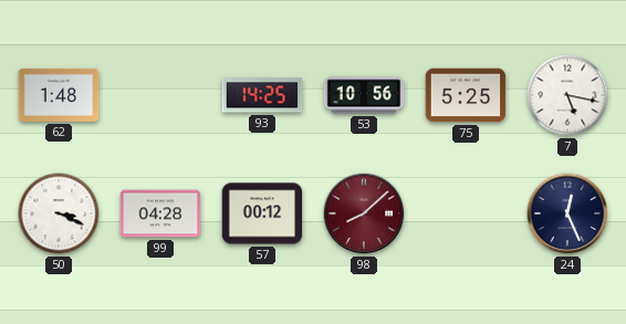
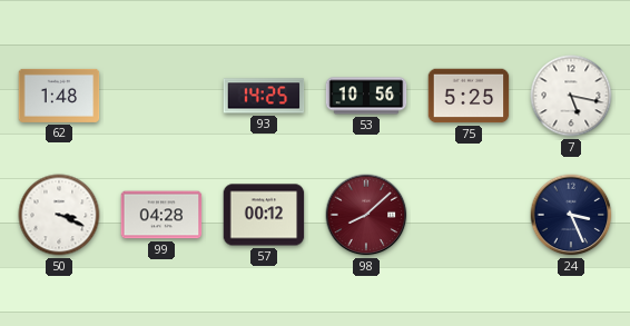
24: 12:26 -> 3:26
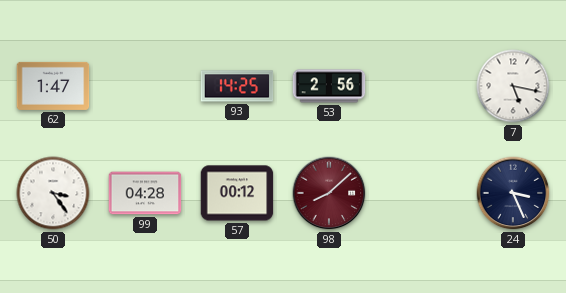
62: 1:48 -> 1:47
53: 10:56 -> 2:56
75: 5:25 -> none
50: 3:19 -> 3:24
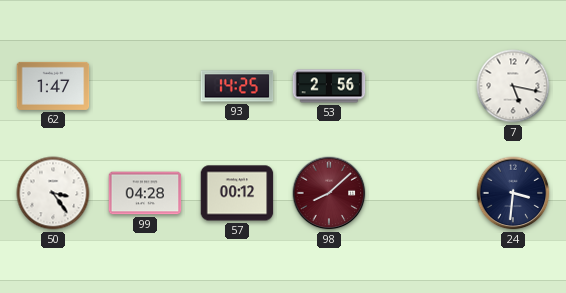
24: 3:26 -> 3:31
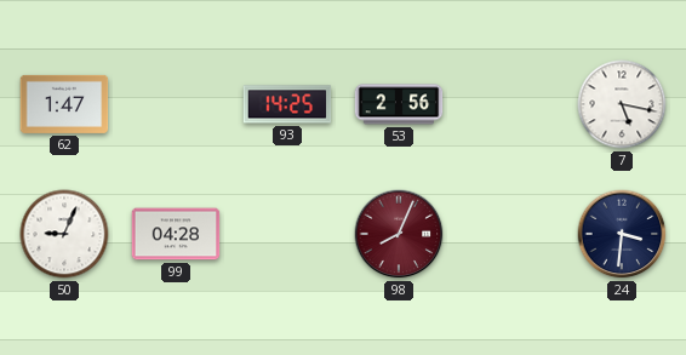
50: 3:24 -> 9:04
57: 00:12 -> none
98: 8:08 -> 8:04
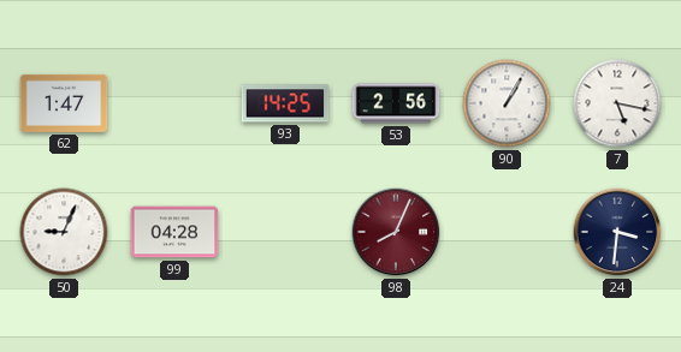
90: none -> 1:05
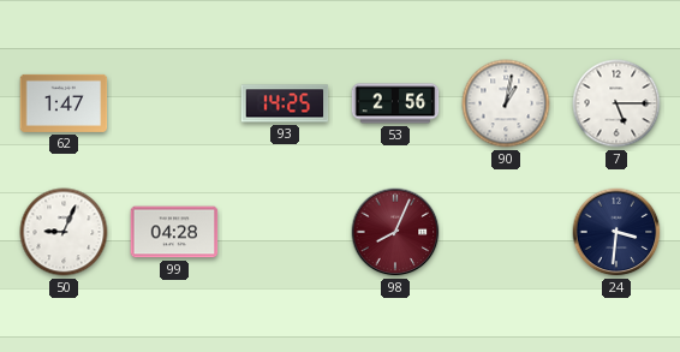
90: 1:05 -> 1:02
7: 5:17 -> 5:15
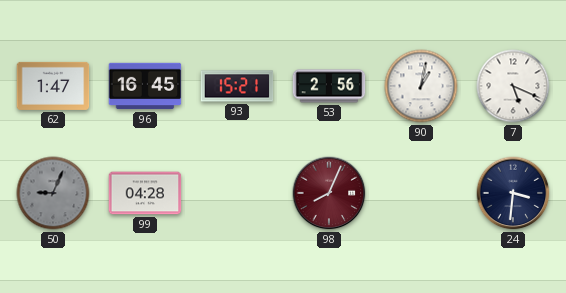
96: none -> 16:45
93: 14:25 -> 15:21
7: 5:15 -> 5:19
50 dial: white -> grey
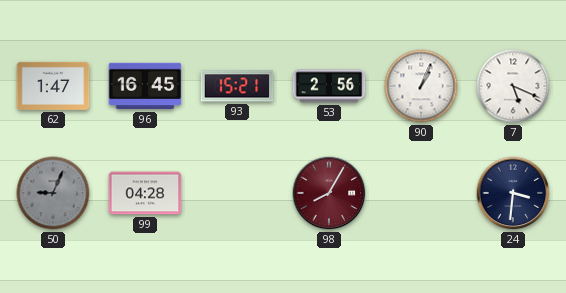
90: 1:02 -> 1:04
98: 8:04 -> 8:05
